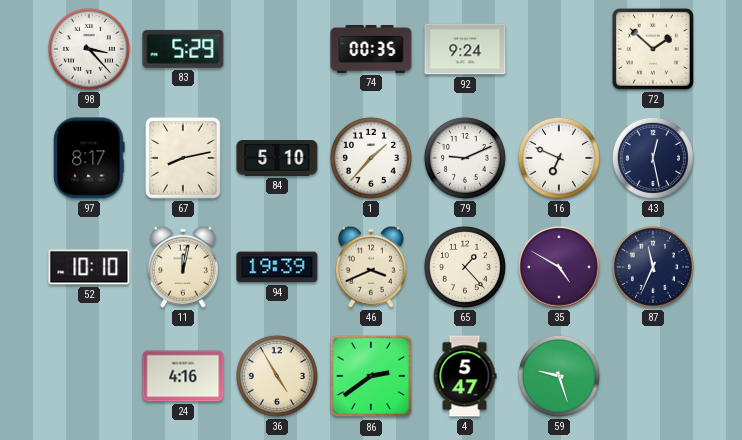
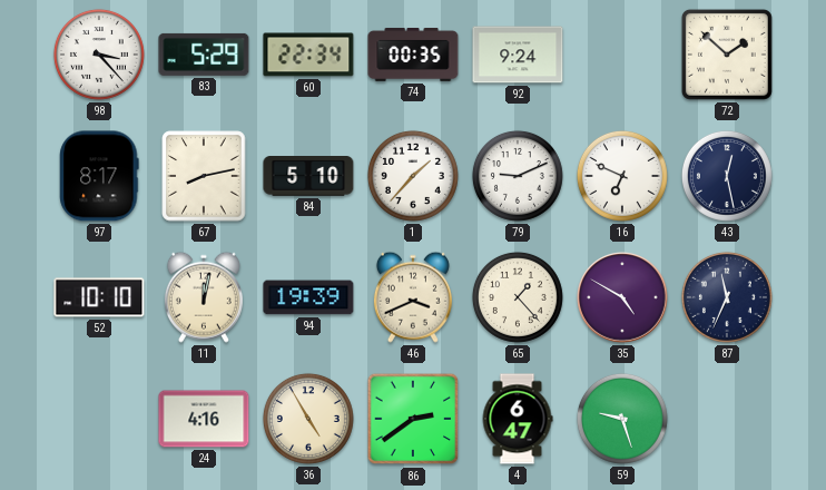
60: none -> 22:34
4: 5:47 -> 6:47
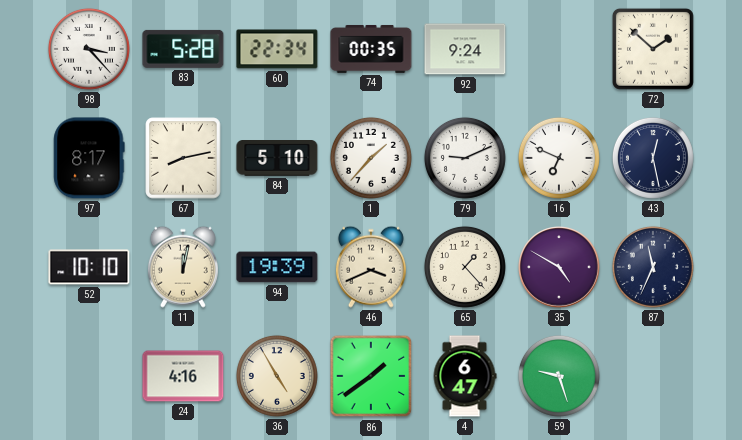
83: 5:29 -> 5:28
86: 2:39 -> 1:39
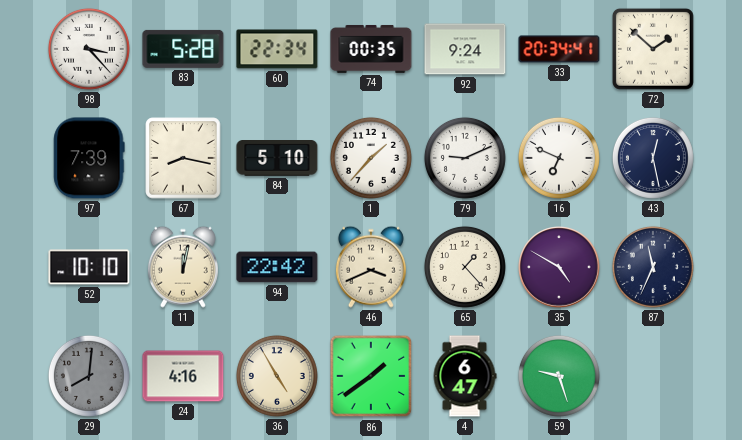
33: none -> 20:34
97: 8:17 -> 7:39
67: 8:13 -> 8:17
94: 19:39 -> 22:42
29: none -> 8:01
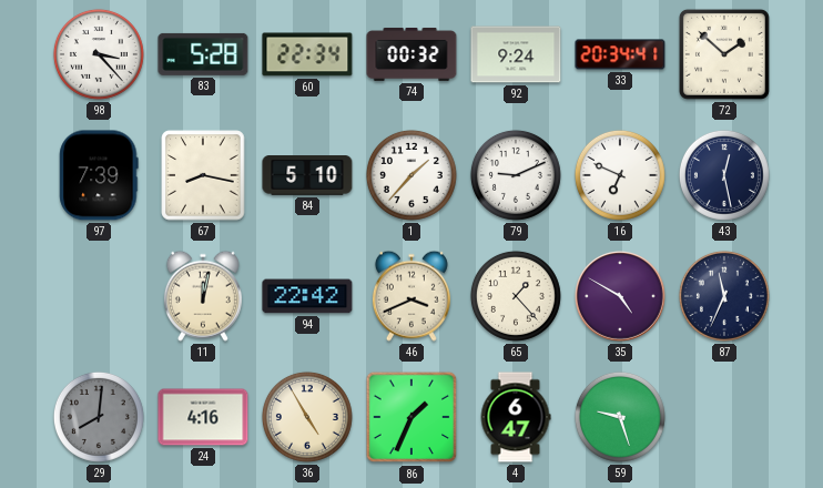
74: 00:35 -> 00:32
52: 10:10 -> none
86: 1:39 -> 1:34
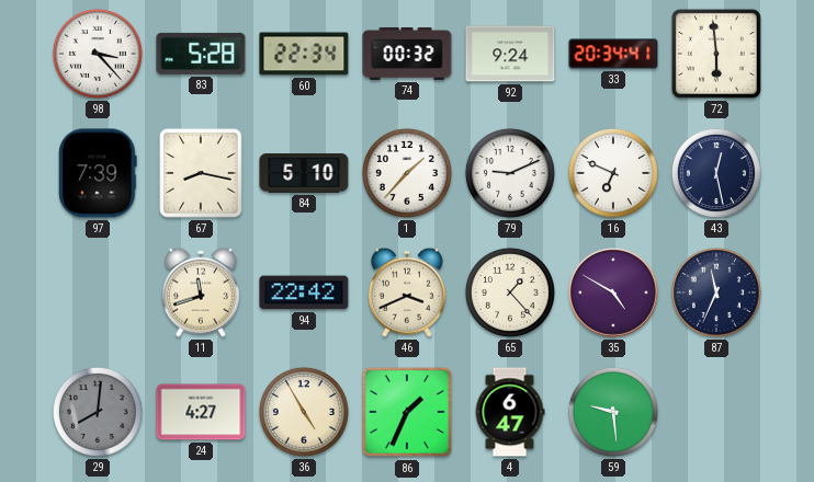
72: 1:52 -> 5:59
11: 12:02 -> 11:42
24: 4:16 -> 4:27
59: 9:27 -> 9:29
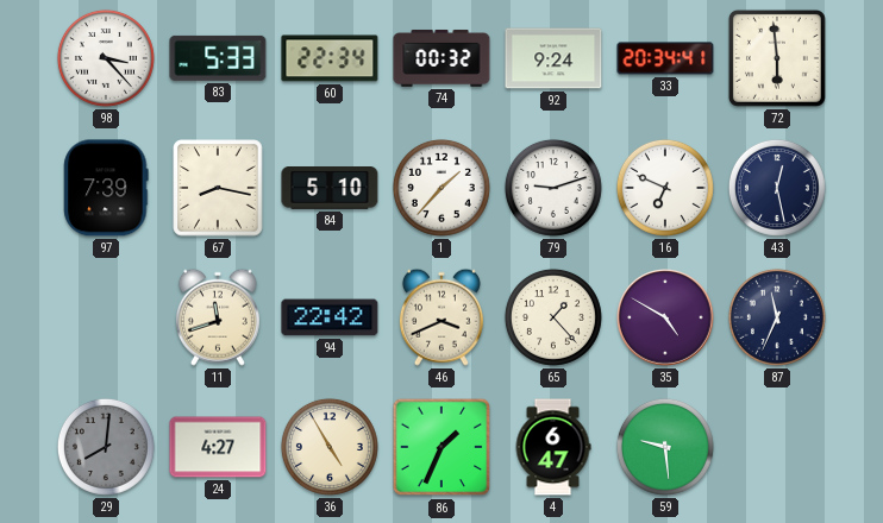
83: 5:28 -> 5:33
79: 9:11 -> 9:12
